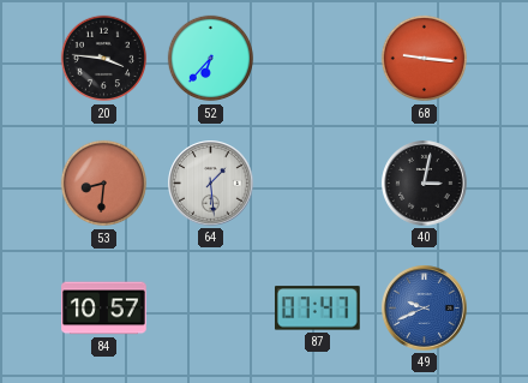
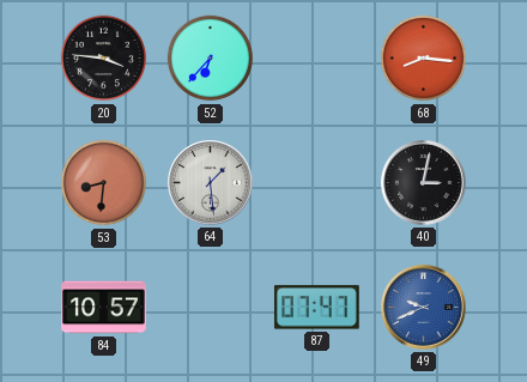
68: 9:16 -> 8:16
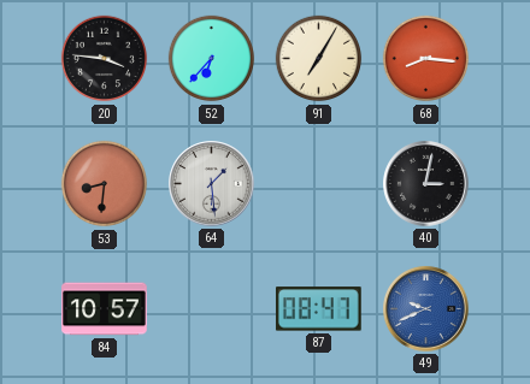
91: none -> 7:05
87: 07:47 -> 08:47
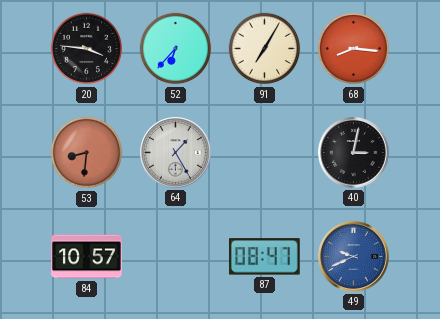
64: 1:29 -> 1:25
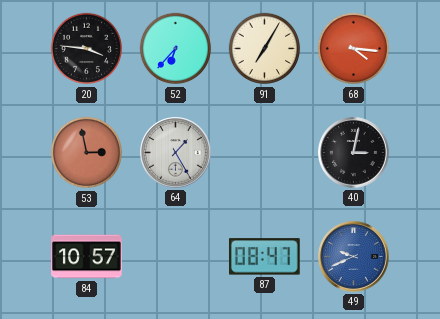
68: 8:16 -> 4:16
53: 8:31 -> 2:58
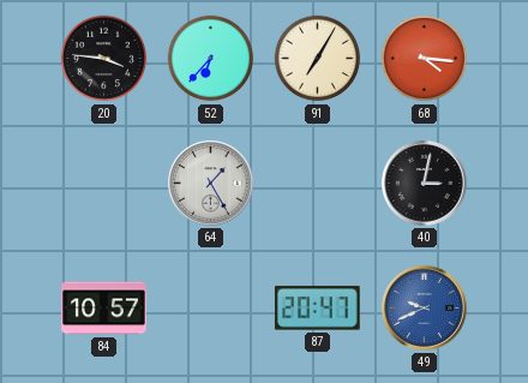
53: 2:58 -> none
87: 08:47 -> 20:47
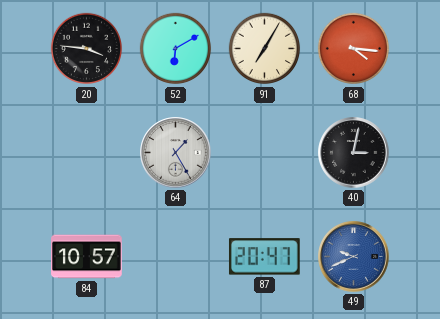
52: 6:37 -> 6:10
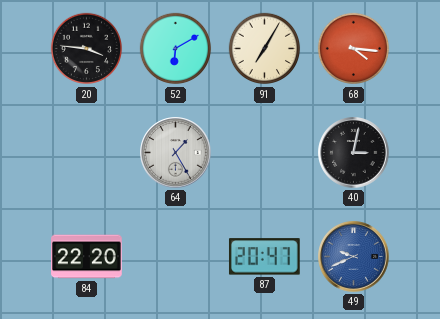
84: 10:57 -> 22:20
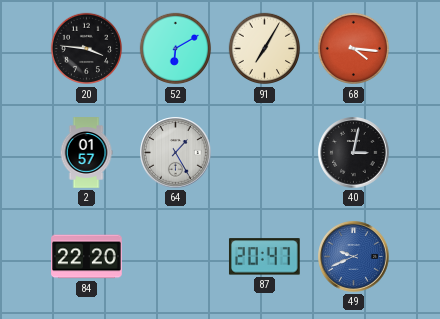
2: none -> 01:57
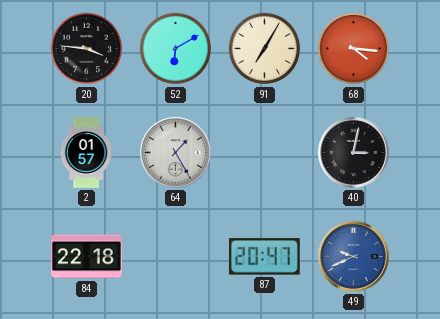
84: 22:20 -> 22:18
